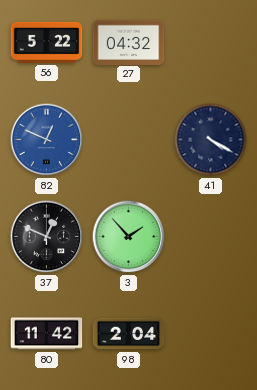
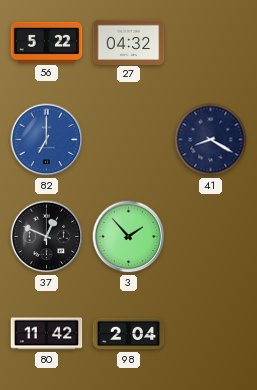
82: 12:49 -> 7:00
41: 4:20 -> 8:20
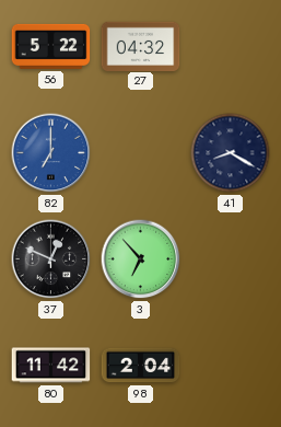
3: 1:53 -> 6:53
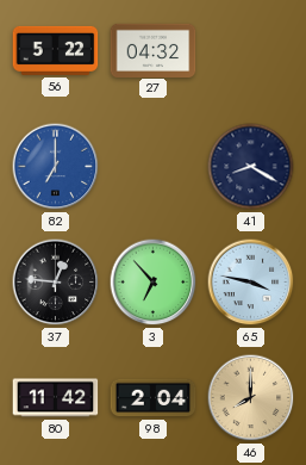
37: 12:49 -> 12:46
65: none -> 3:47
46: none -> 8:00
